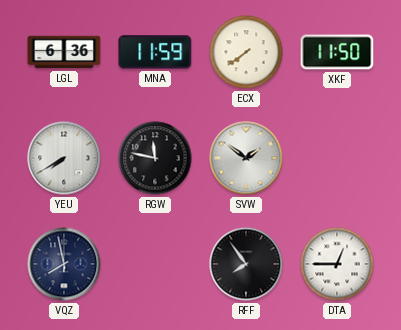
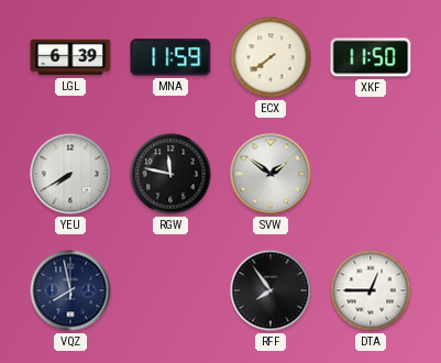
LGL: 6:36 -> 6:39
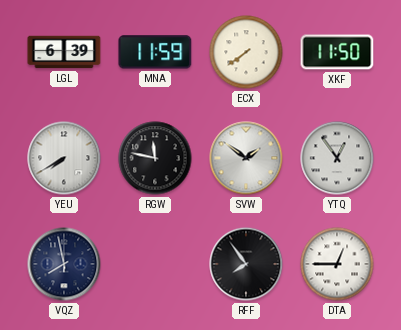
YTQ: none -> 12:54
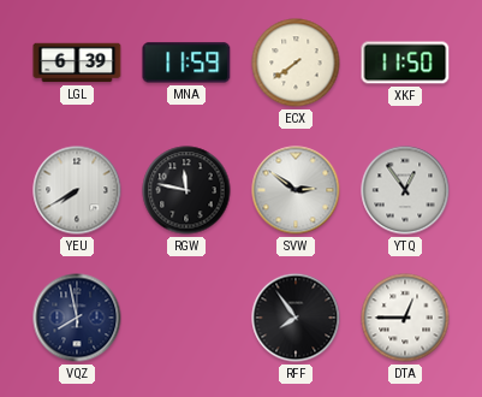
SVW: 1:51 -> 2:51
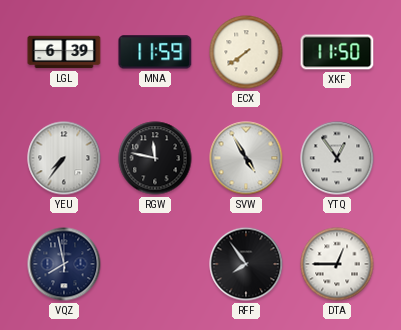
YEU: 7:40 -> 7:36
SVW: 2:51 -> 4:55
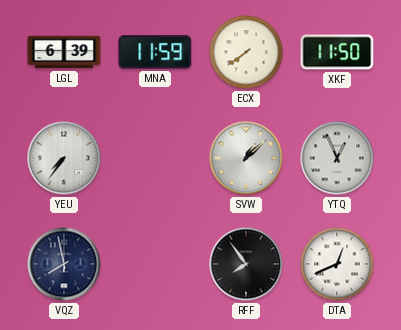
RGW: 11:47 -> none
SVW: 4:55 -> 1:08
YTQ: 12:54 -> 12:56
DTA: 12:45 -> 12:41
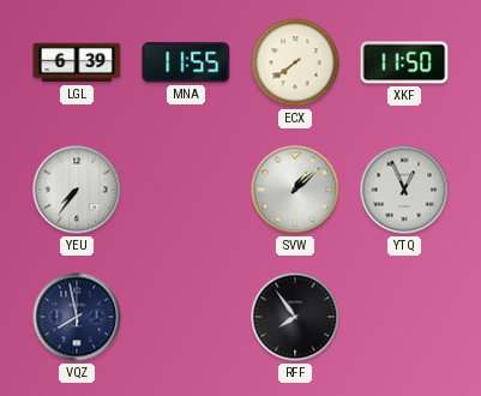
MNA: 11:59 -> 11:55
DTA: 12:41 -> none
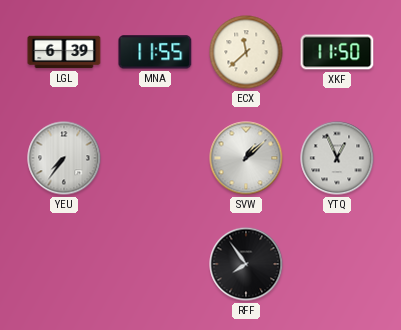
ECX: 7:39 -> 11:38
VQZ: 7:58 -> none
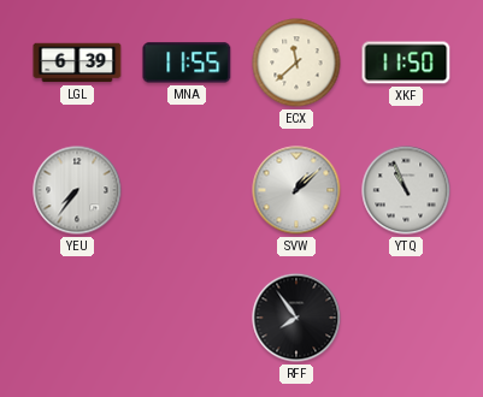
YTQ: 12:56 -> 10:56
